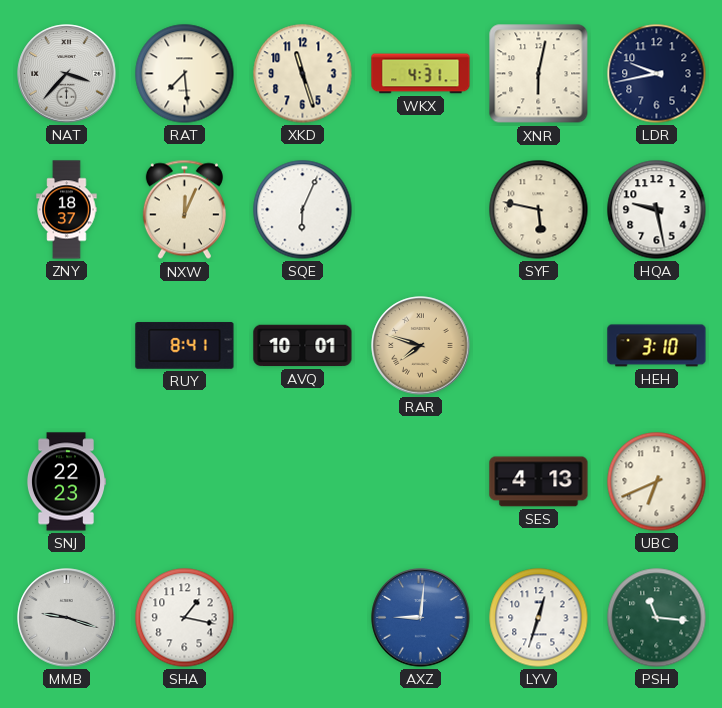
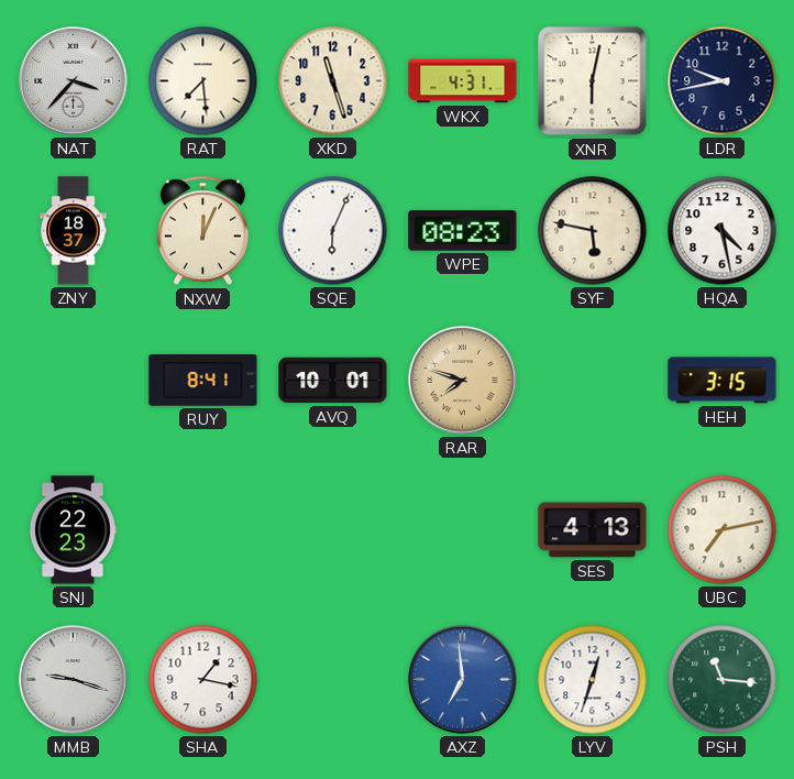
WPE: none -> 08:23
HQA: 9:28 -> 4:28
HEH: 3:10 -> 3:15
UBC: 6:41 -> 7:13
AXZ: 9:01 -> 6:59
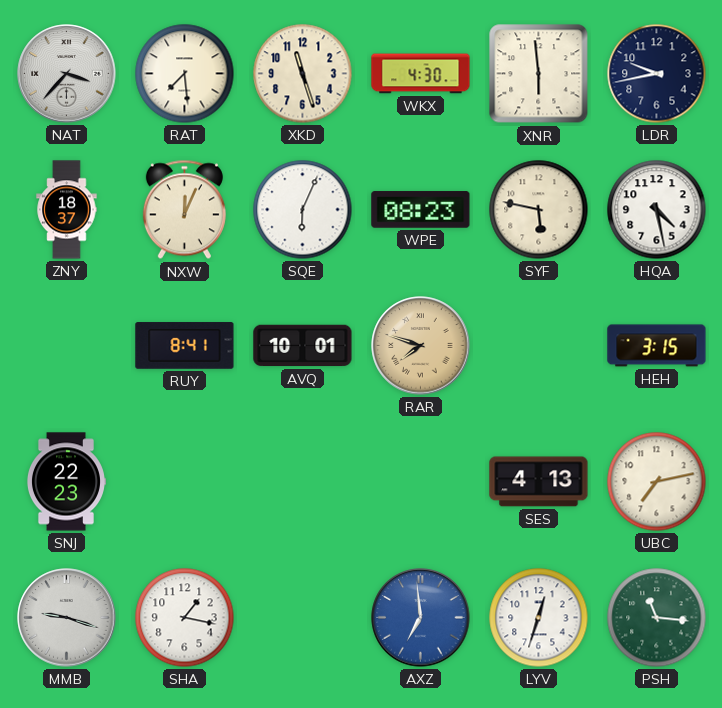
WKX: 4:31 -> 4:30
XNR: 6:02 -> 5:59
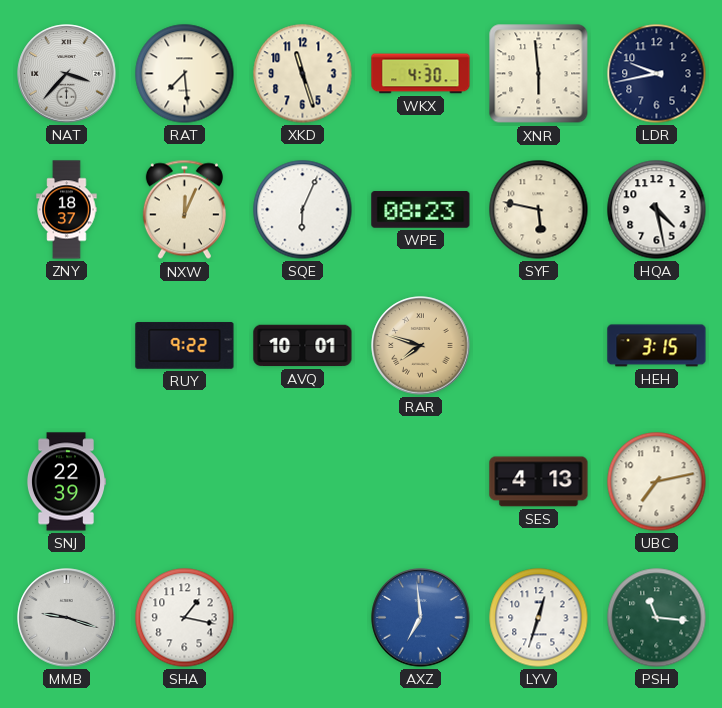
RUY: 8:41 -> 9:22
SNJ: 22:23 -> 22:39
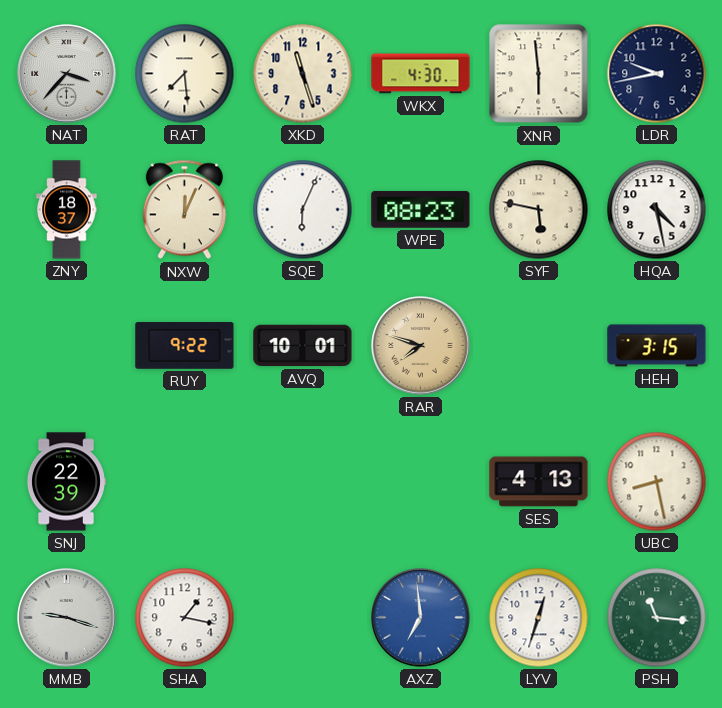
UBC: 7:13 -> 8:28
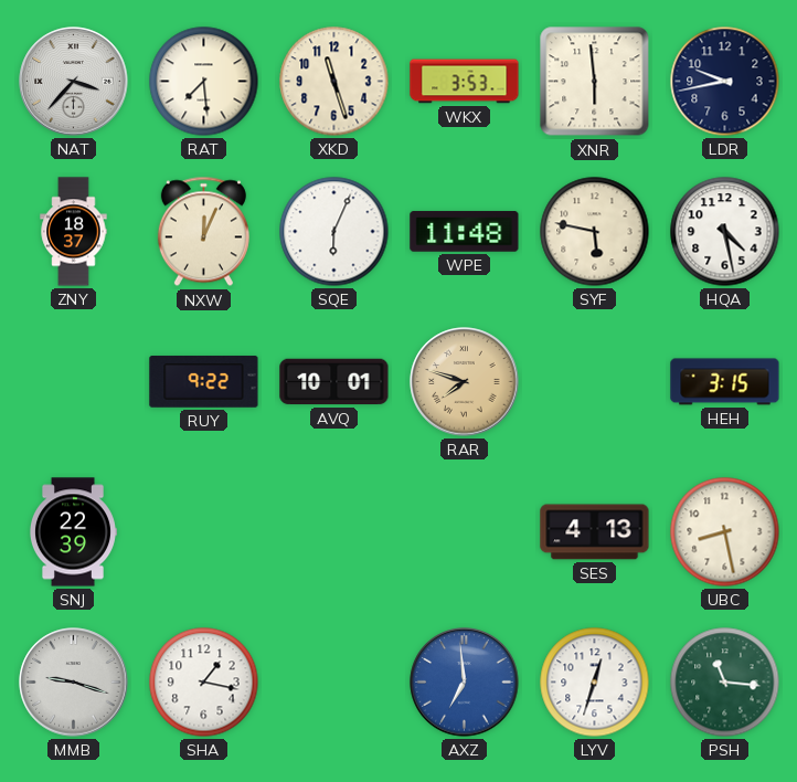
WKX: 4:30 -> 3:53
WPE: 08:23 -> 11:48
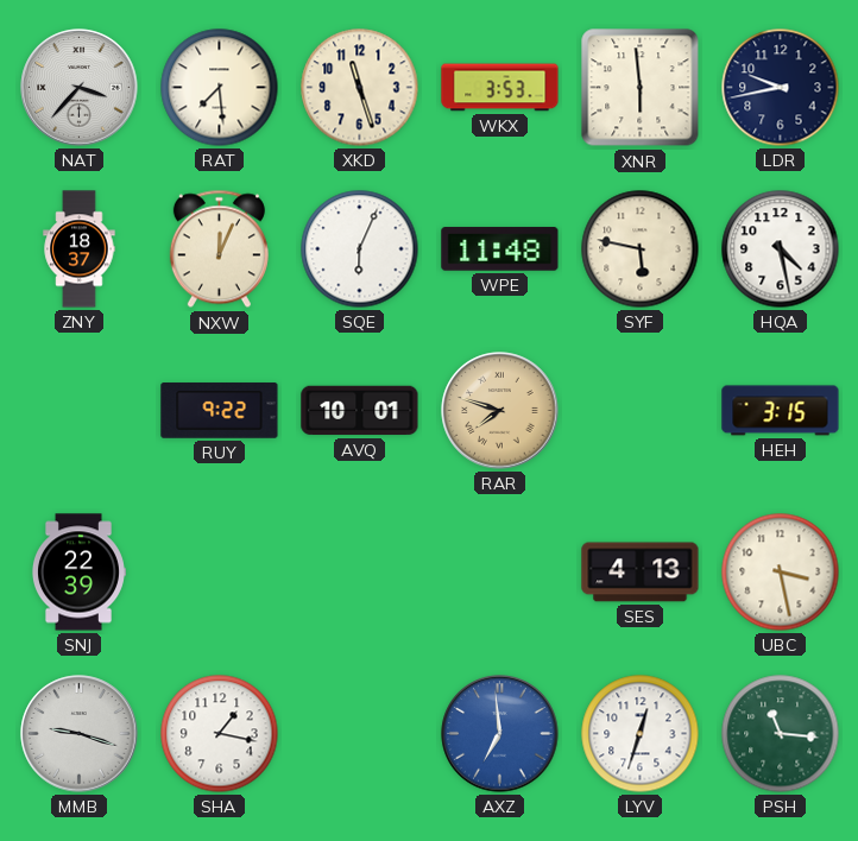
UBC: 8:28 -> 3:28
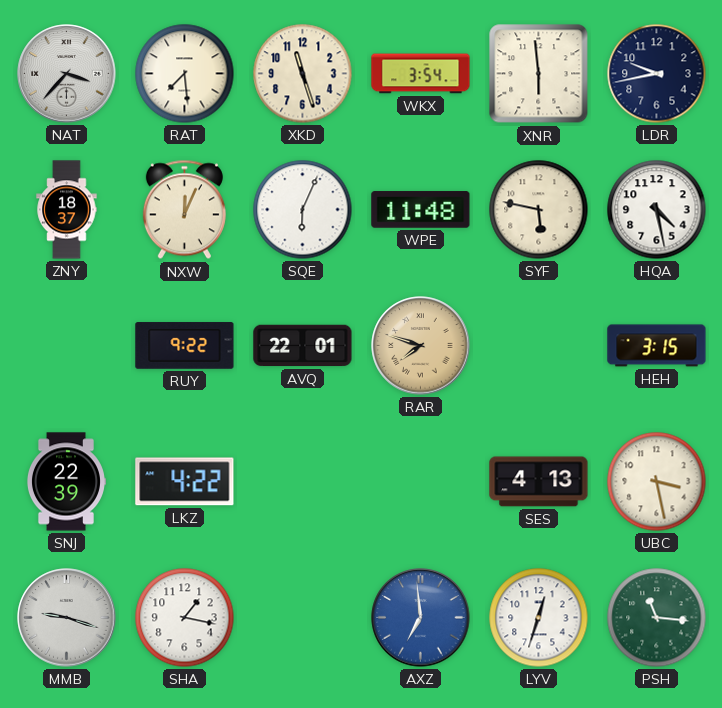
WKX: 3:53 -> 3:54
AVQ: 10:01 -> 22:01
LKZ: none -> 4:22
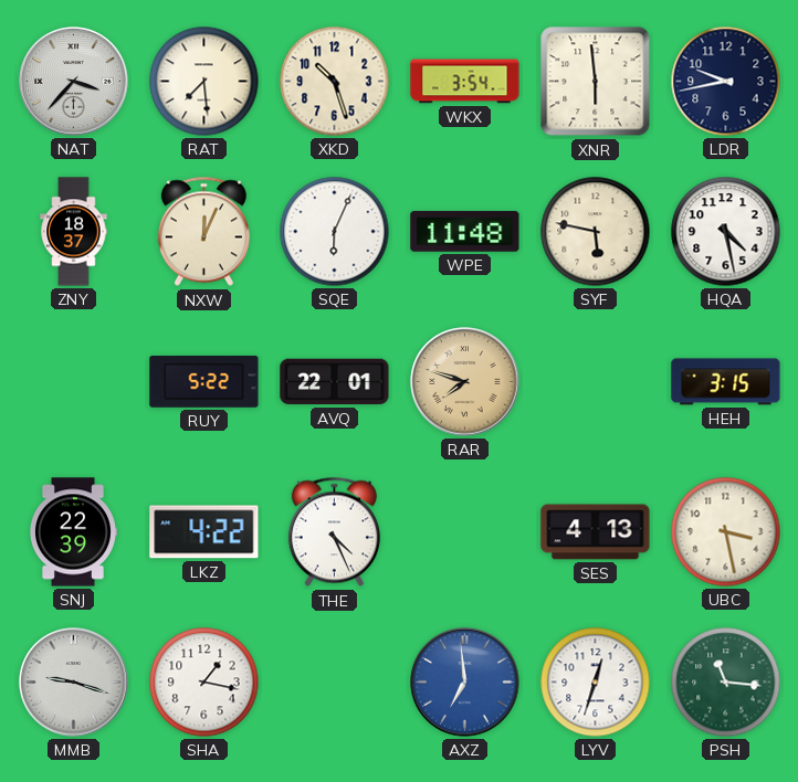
XKD: 11:27 -> 10:27
RUY: 9:22 -> 5:22
THE: none -> 4:26
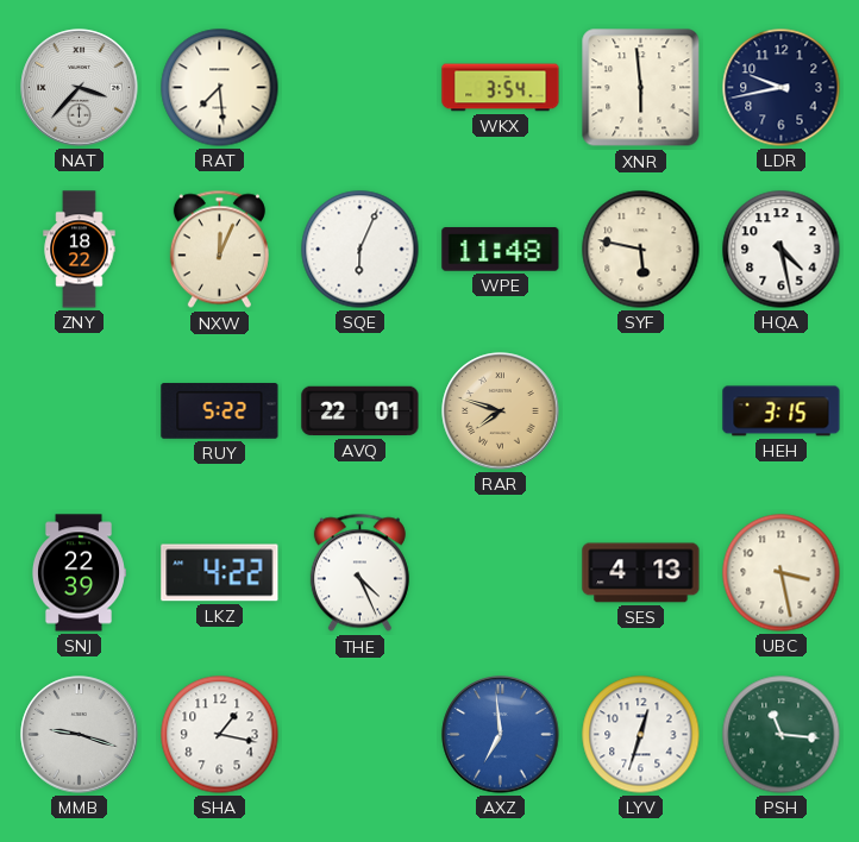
XKD: 10:27 -> none
ZNY: 18:37 -> 18:22
